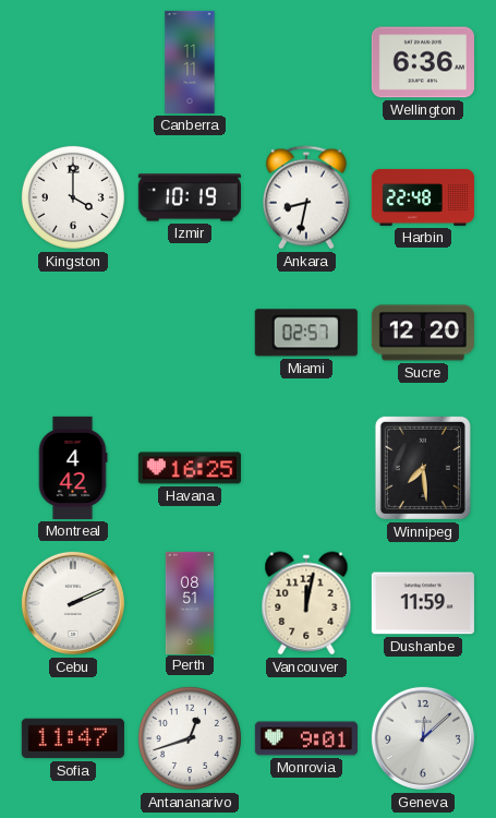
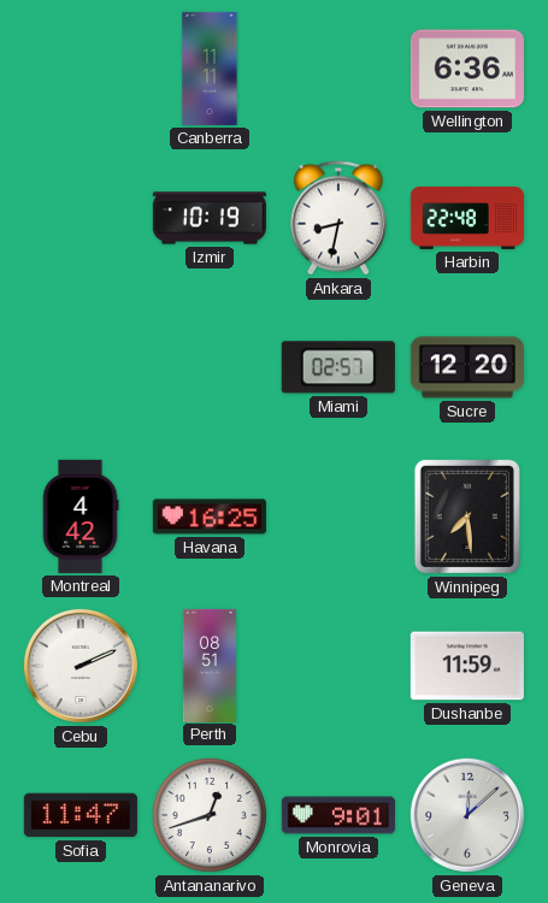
Kingston: 4:00 -> none
Vancouver: 12:02 -> none
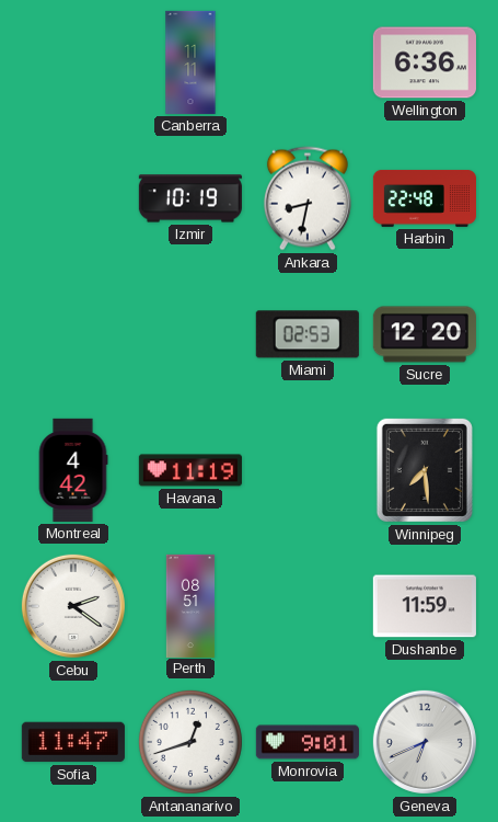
Miami: 02:57 -> 02:53
Havana: 16:25 -> 11:19
Cebu: 2:11 -> 2:21
Geneva: 12:08 -> 6:41
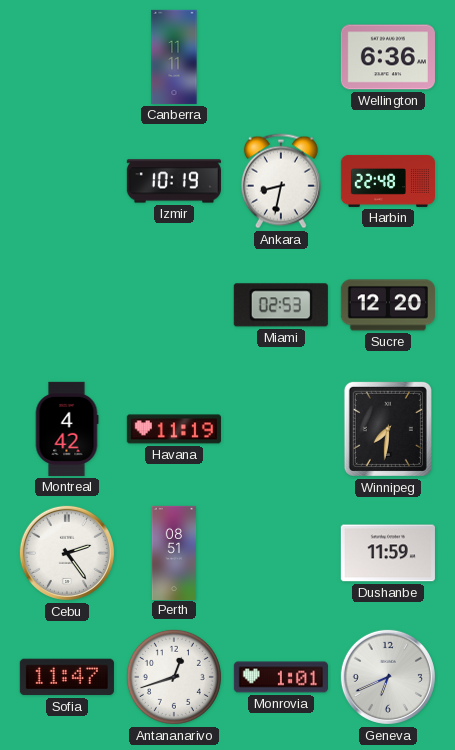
Winnipeg: 7:29 -> 7:31
Cebu: 2:21 -> 2:24
Monrovia: 9:01 -> 1:01
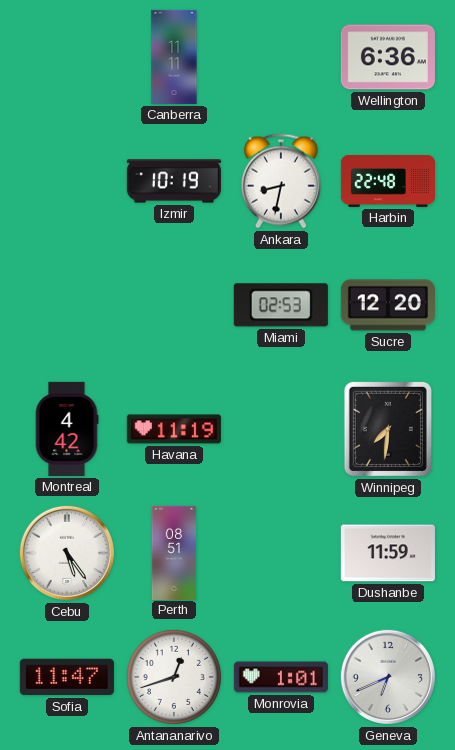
Cebu: 2:24 -> 5:24
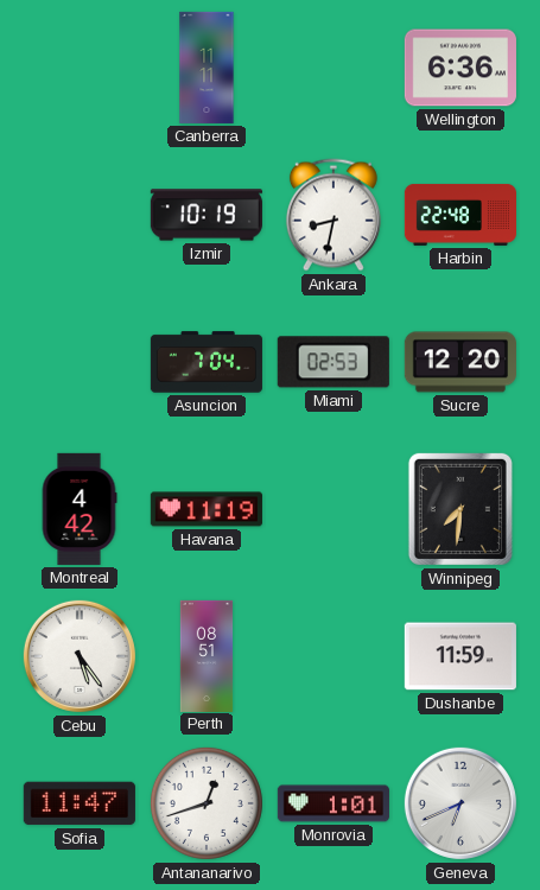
Asuncion: none -> 7:04
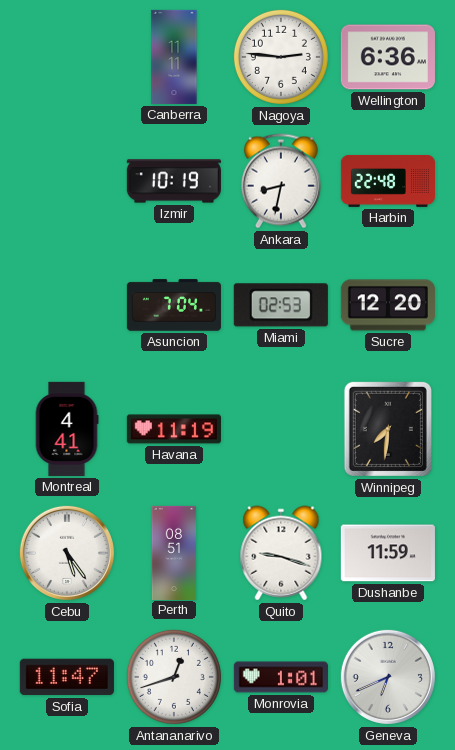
Nagoya: none -> 2:46
Montreal: 4:42 -> 4:41
Quito: none -> 9:18
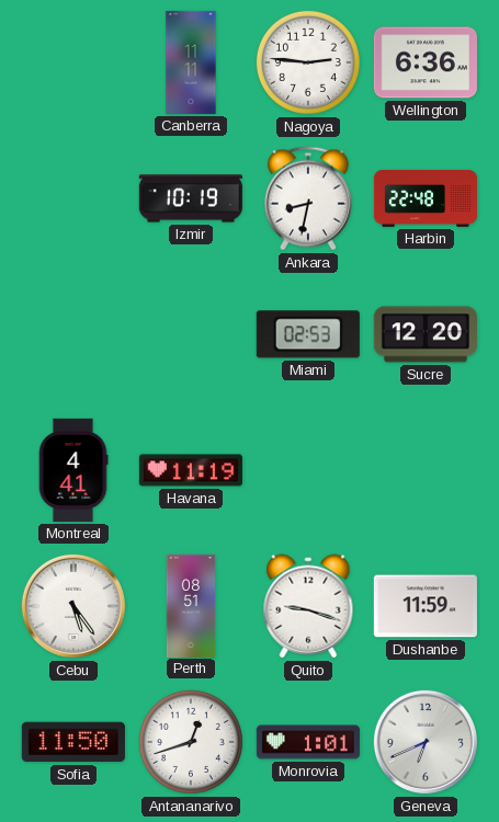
Asuncion: 7:04 -> none
Winnipeg: 7:31 -> none
Sofia: 11:47 -> 11:50
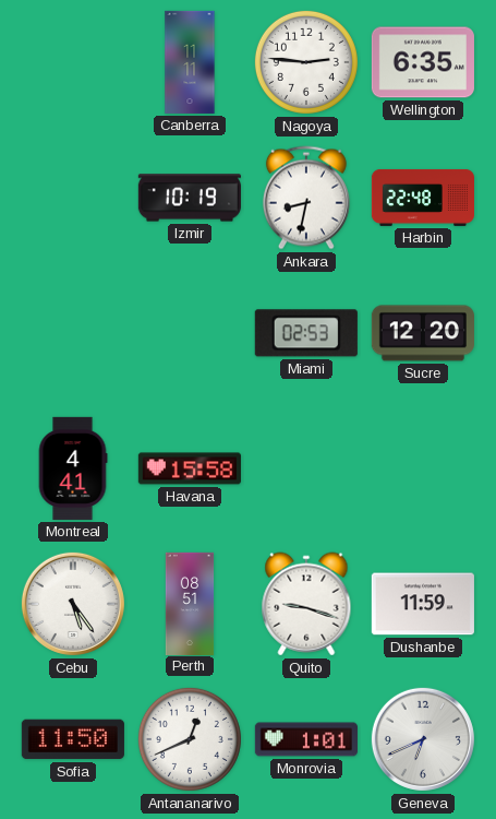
Wellington: 6:36 -> 6:35
Havana: 11:19 -> 15:58
Antananarivo: 12:42 -> 12:41
